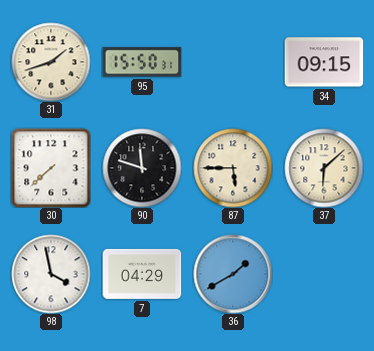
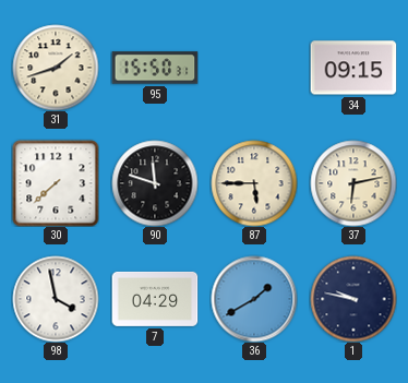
37: 6:08 -> 6:13
1: none -> 9:47
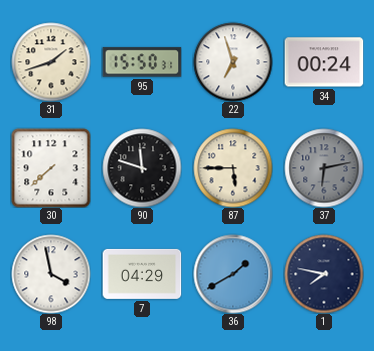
22: none -> 6:57
34: 09:15 -> 00:24
37 dial: cream -> grey
1: 9:47 -> 7:47
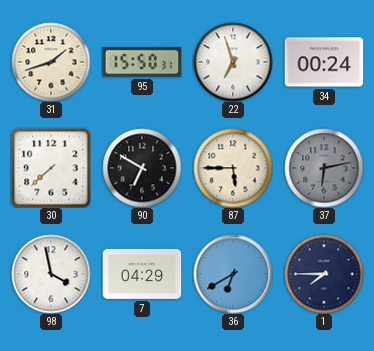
90: 11:48 -> 6:50
36: 1:40 -> 6:40
1: 7:47 -> 7:45
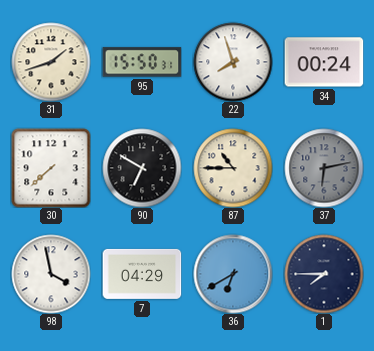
22: 6:57 -> 7:57
87: 5:45 -> 10:45
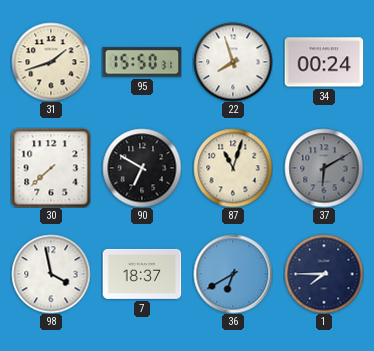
87: 10:45 -> 11:03
37: 6:13 -> 6:10
7: 04:29 -> 18:37
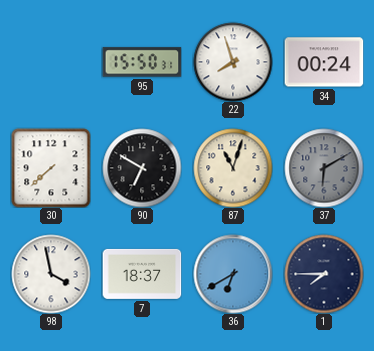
31: 1:42 -> none
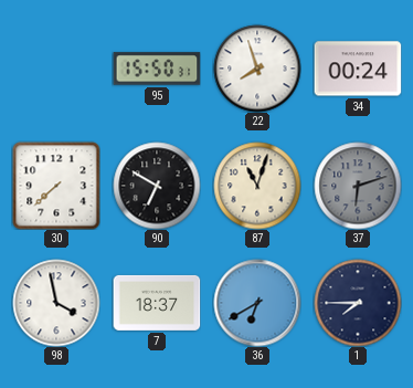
37: 6:10 -> 6:12
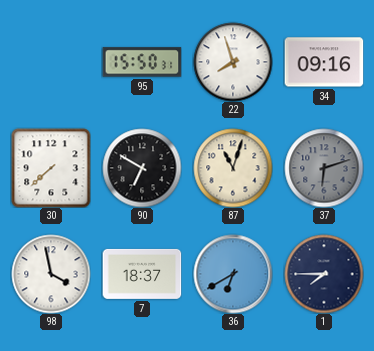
34: 00:24 -> 09:16
